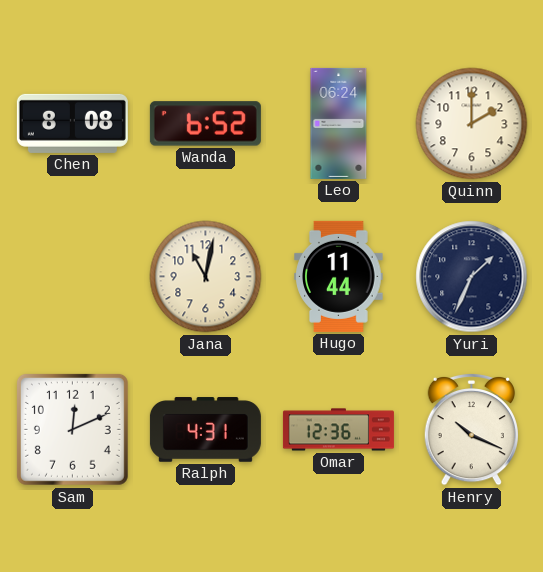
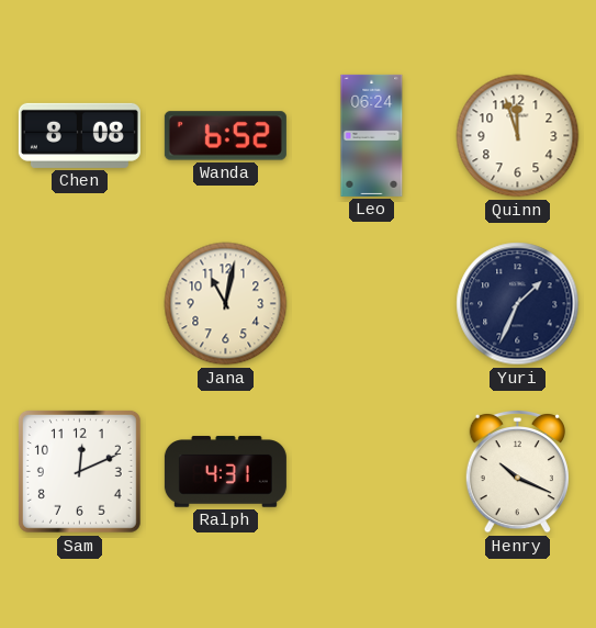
Quinn: 2:00 -> 11:57
Hugo: 11:44 -> none
Omar: 12:36 -> none
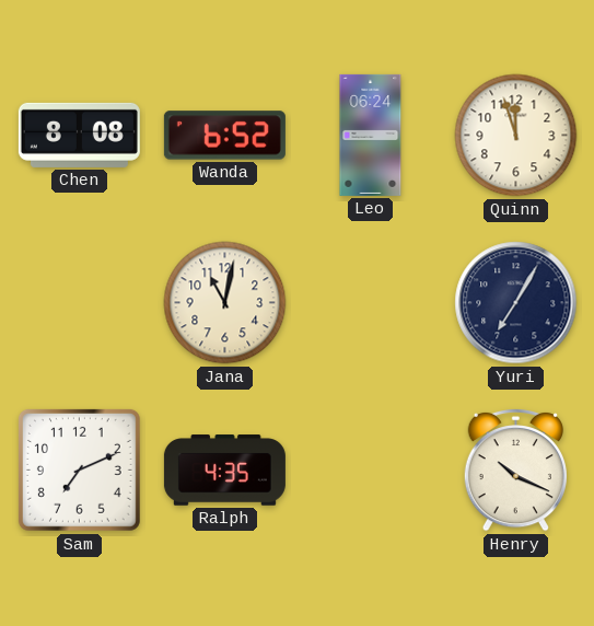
Yuri: 1:34 -> 7:05
Sam: 12:11 -> 7:11
Ralph: 4:31 -> 4:35
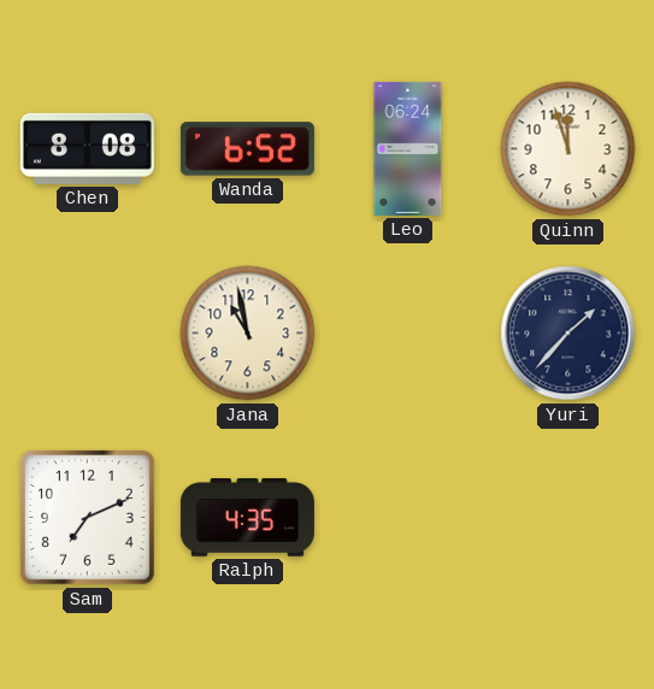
Jana: 11:02 -> 10:58
Yuri: 7:05 -> 1:37
Henry: 10:19 -> none
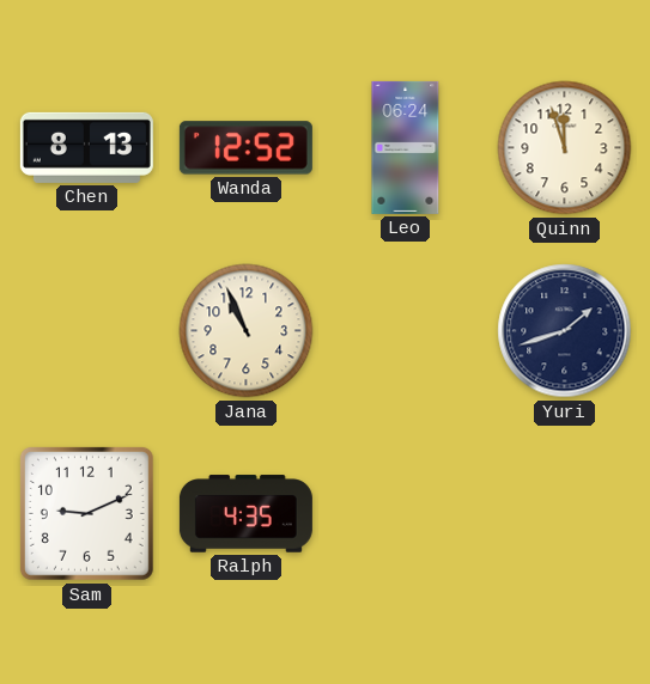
Chen: 8:08 -> 8:13
Wanda: 6:52 -> 12:52
Jana: 10:58 -> 10:56
Yuri: 1:37 -> 1:42
Sam: 7:11 -> 9:11
